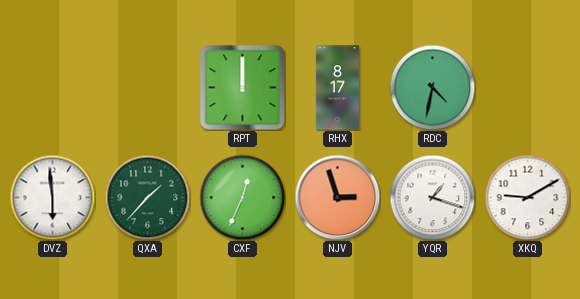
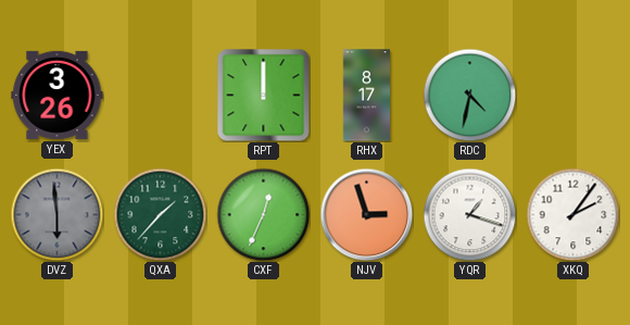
YEX: none -> 3:26
DVZ dial: white -> grey
XKQ: 9:10 -> 2:06
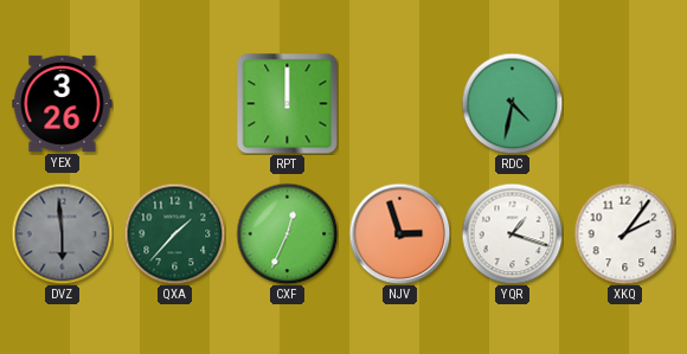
RHX: 8:17 -> none
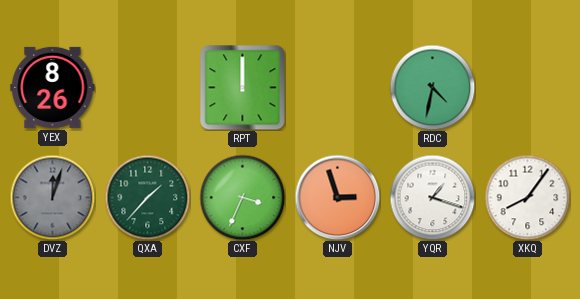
YEX: 3:26 -> 8:26
DVZ: 5:59 -> 12:03
CXF: 12:34 -> 3:34
XKQ: 2:06 -> 8:06
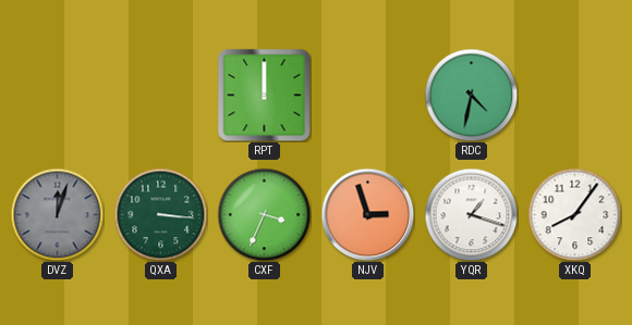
YEX: 8:26 -> none
QXA: 1:37 -> 3:16
